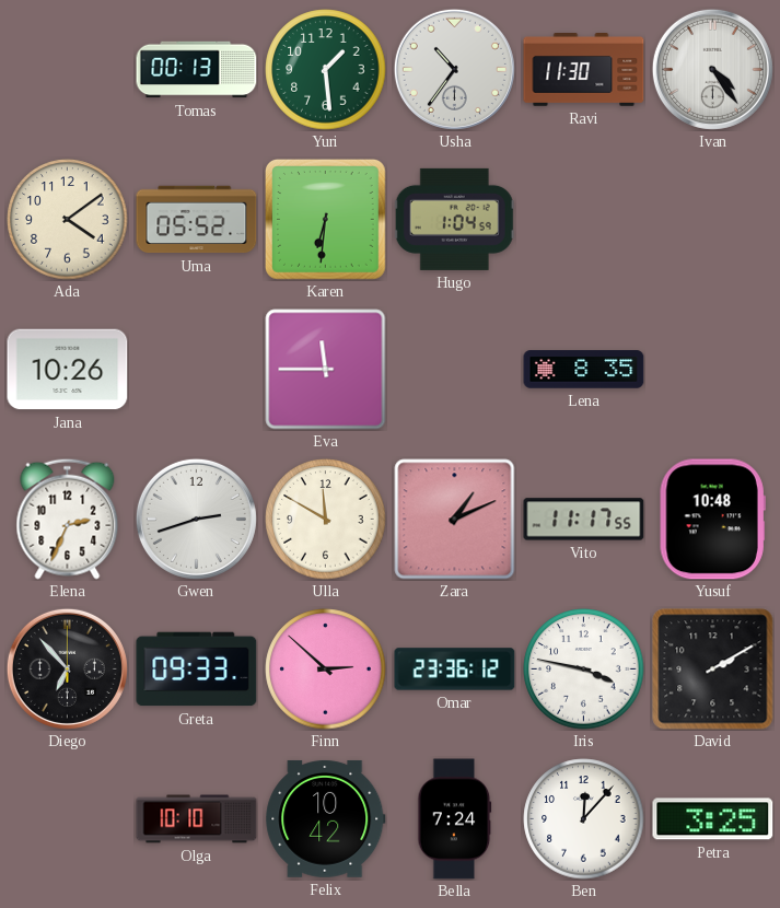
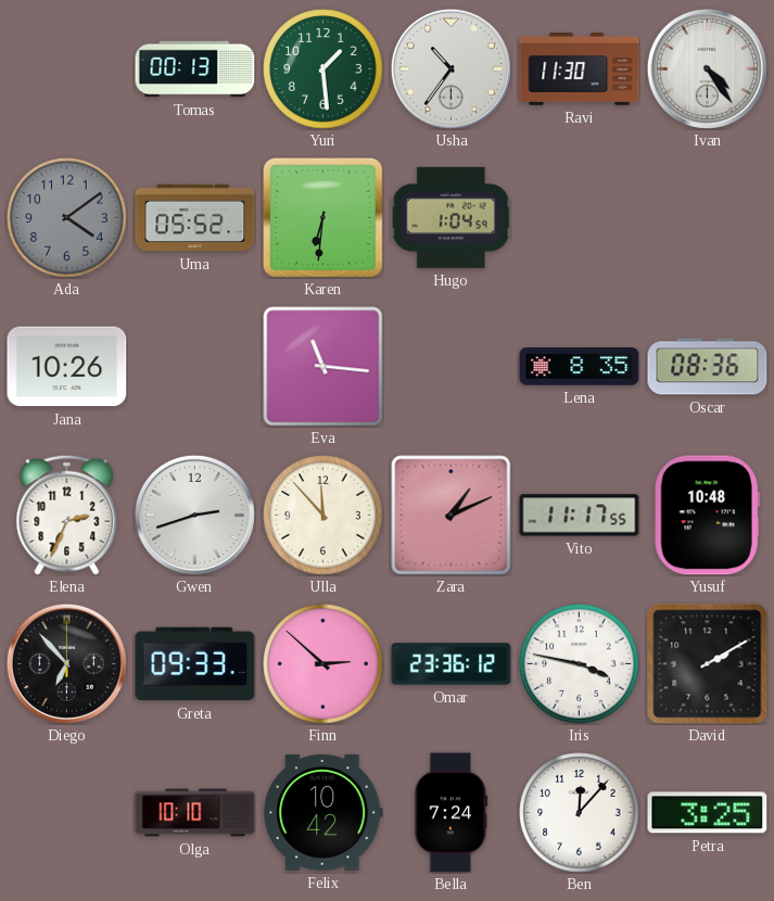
Ada dial: cream -> grey
Eva: 11:45 -> 11:16
Oscar: none -> 08:36
Ulla: 11:50 -> 11:53
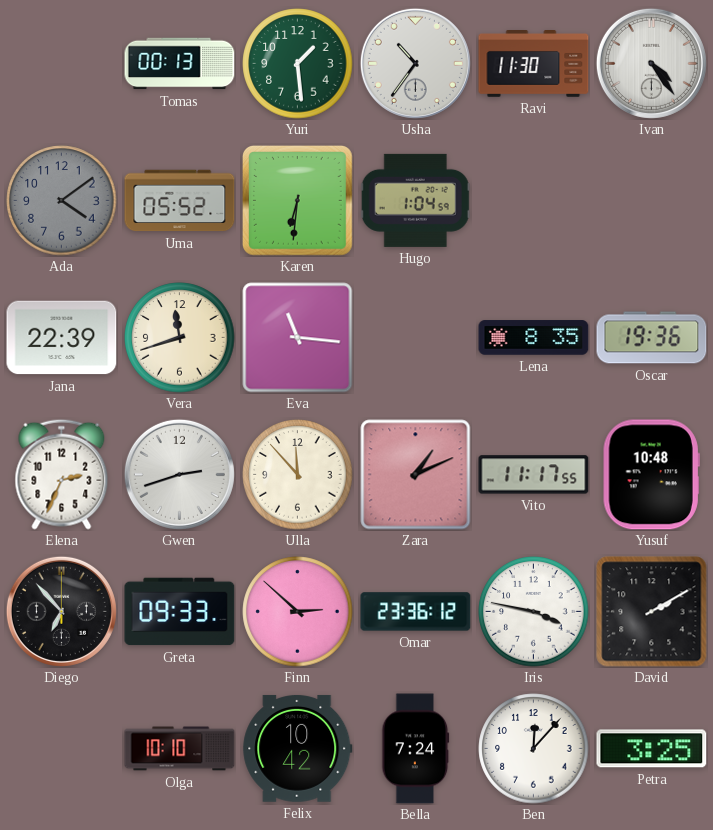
Jana: 10:26 -> 22:39
Vera: none -> 11:42
Oscar: 08:36 -> 19:36
